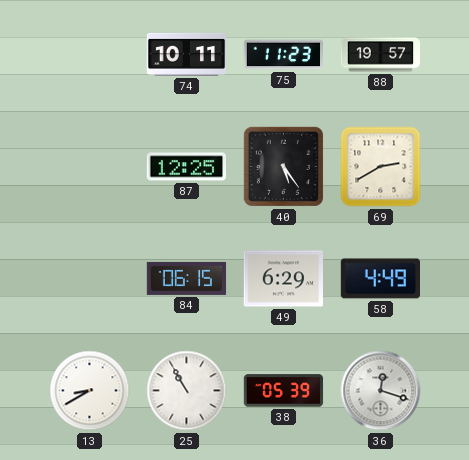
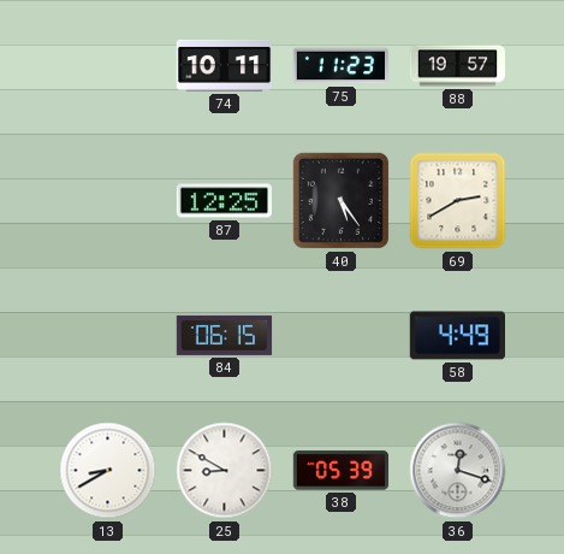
49: 6:29 -> none
25: 10:55 -> 8:50
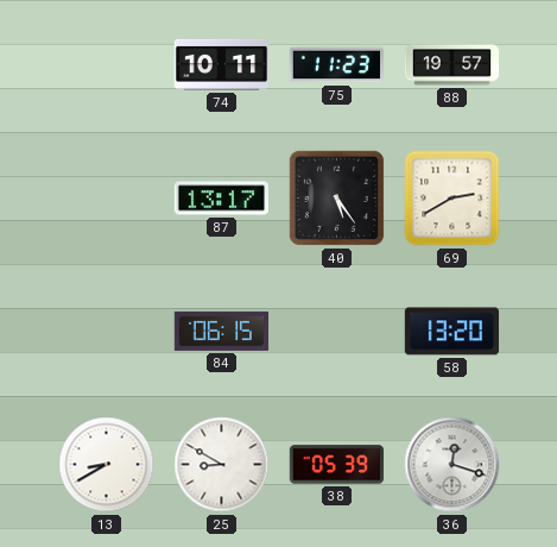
87: 12:25 -> 13:17
58: 4:49 -> 13:20
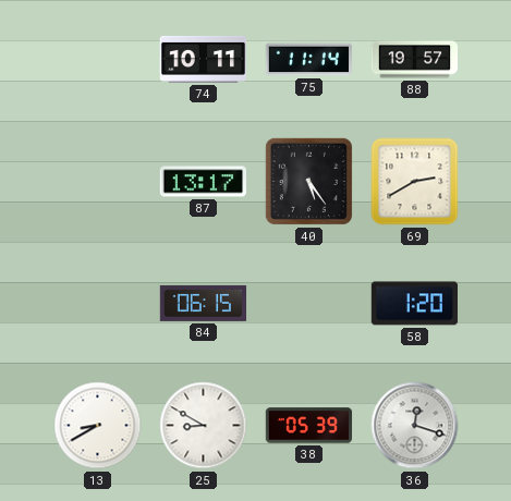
75: 11:23 -> 11:14
58: 13:20 -> 1:20
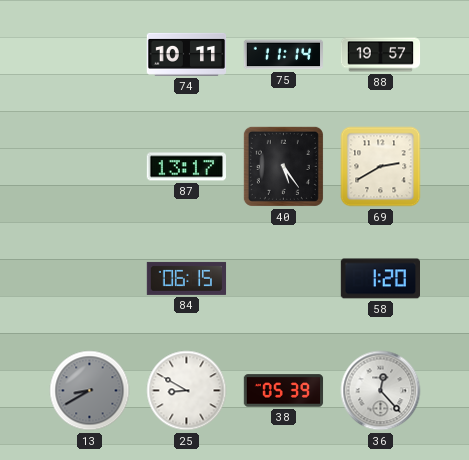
13 dial: white -> grey
36: 12:18 -> 12:23
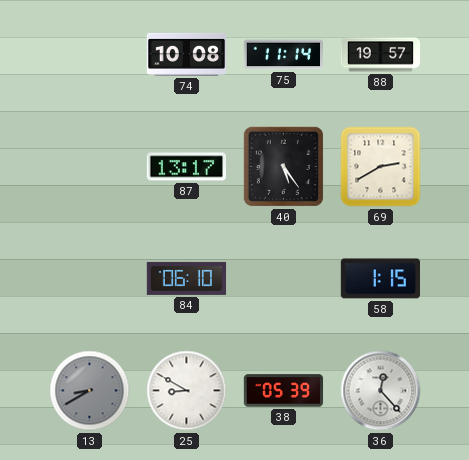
74: 10:11 -> 10:08
84: 06:15 -> 06:10
58: 1:20 -> 1:15
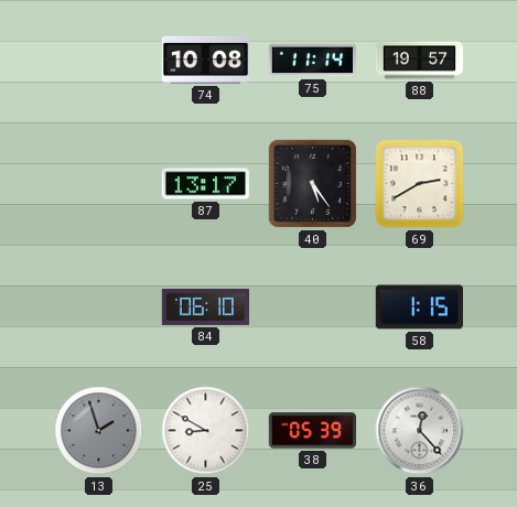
13: 8:40 -> 1:57
